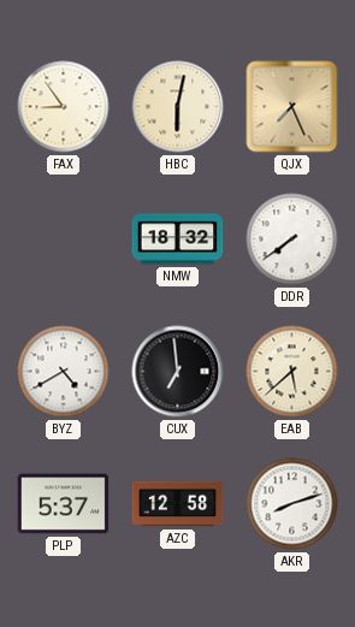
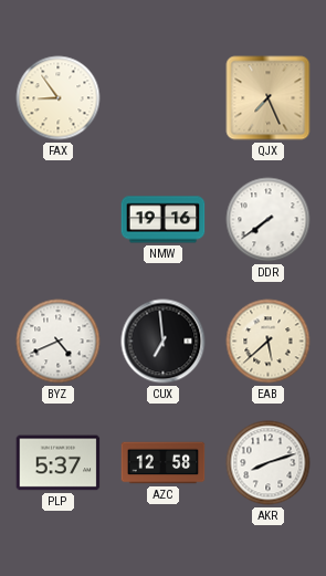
HBC: 6:02 -> none
NMW: 18:32 -> 19:16
BYZ: 4:40 -> 4:41
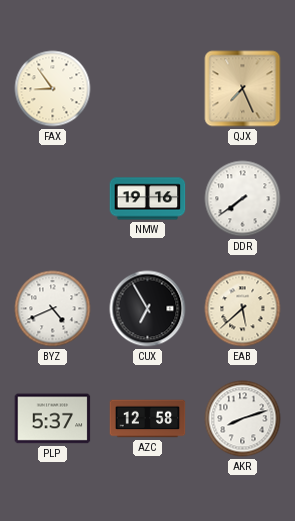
CUX: 6:59 -> 6:55
